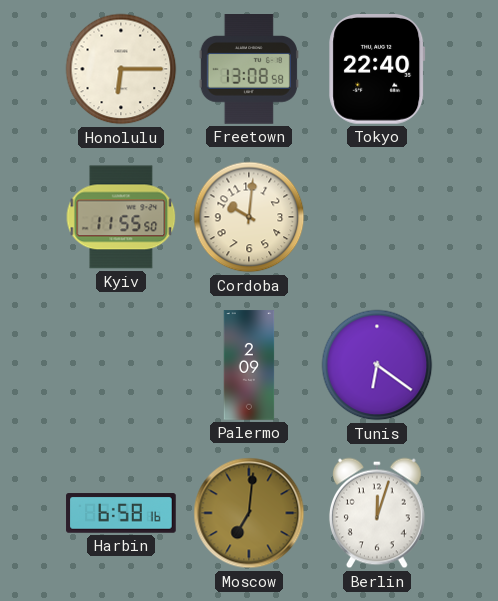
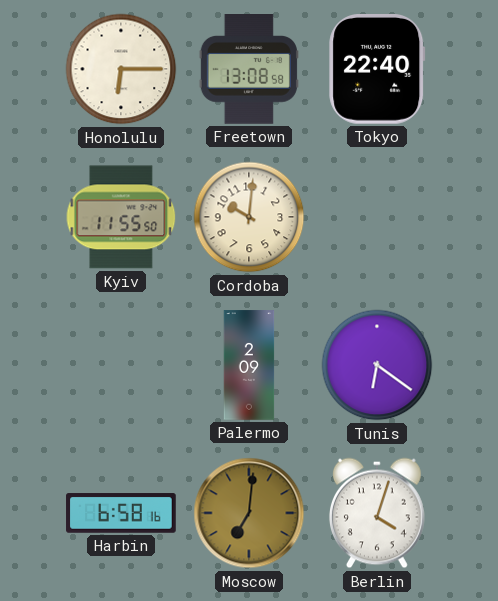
Berlin: 12:03 -> 4:03
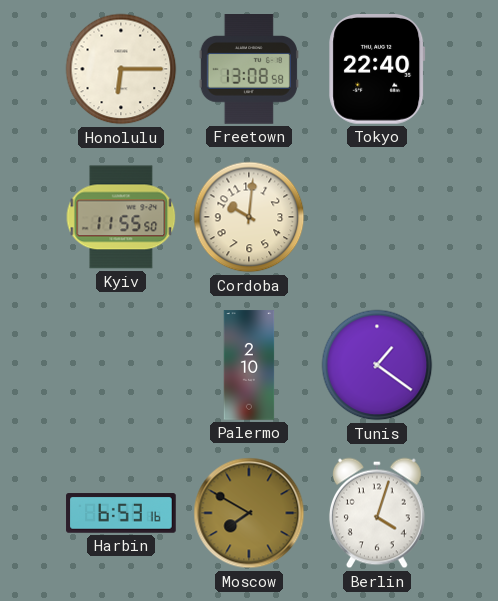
Palermo: 2:09 -> 2:10
Tunis: 6:21 -> 1:21
Harbin: 6:58 -> 6:53
Moscow: 7:01 -> 7:50
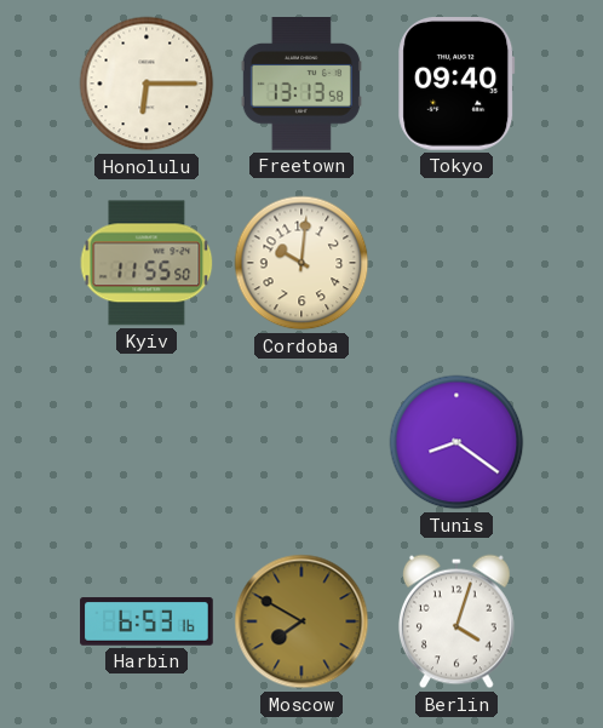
Freetown: 13:08 -> 13:13
Tokyo: 22:40 -> 09:40
Palermo: 2:10 -> none
Tunis: 1:21 -> 8:21
